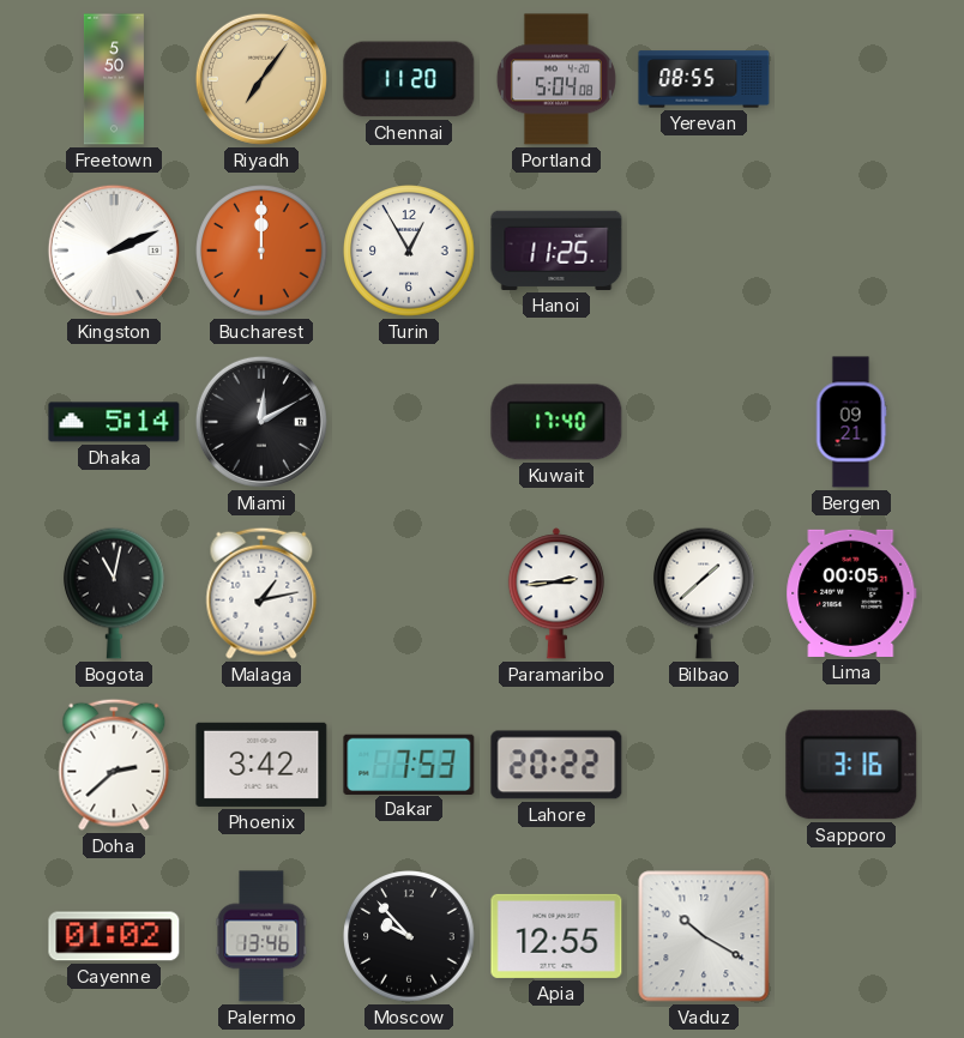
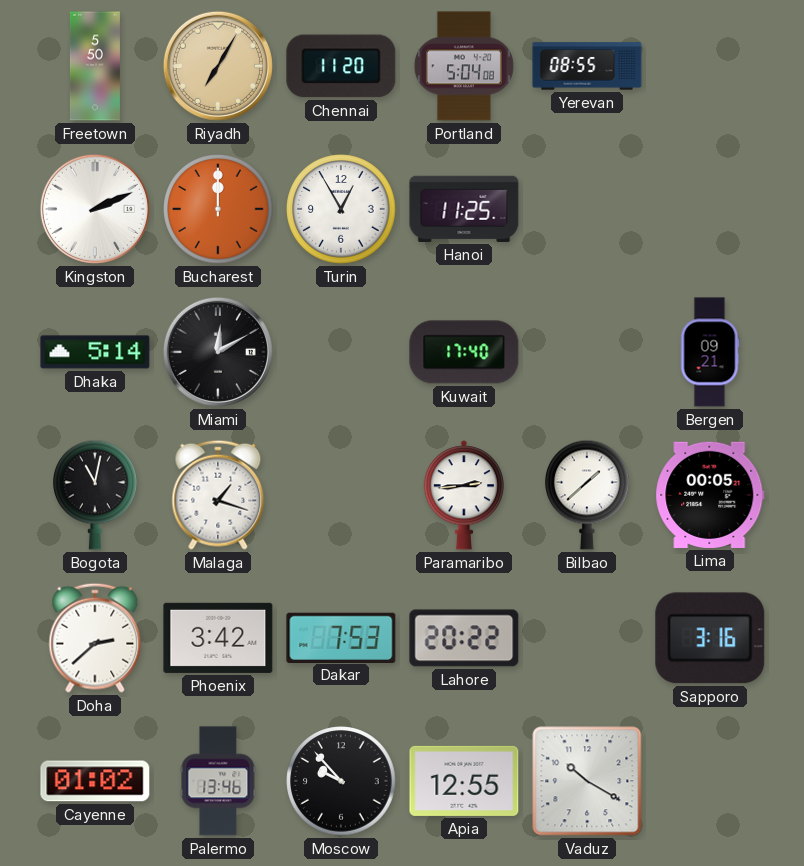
Riyadh: 7:06 -> 7:05
Malaga: 1:13 -> 1:18
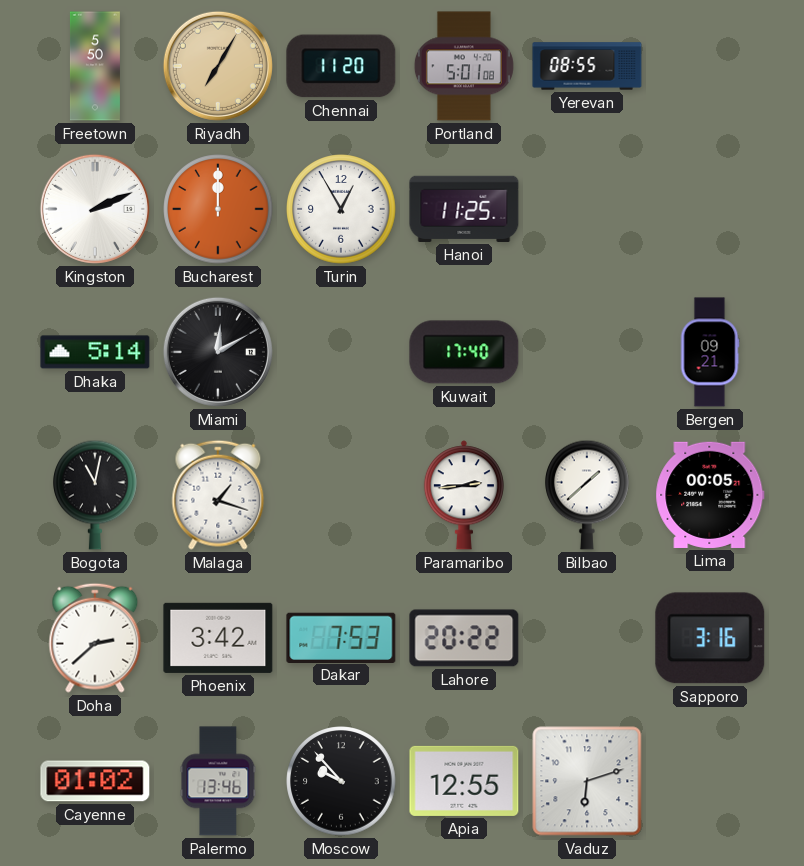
Portland: 5:04 -> 5:01
Vaduz: 10:20 -> 6:12
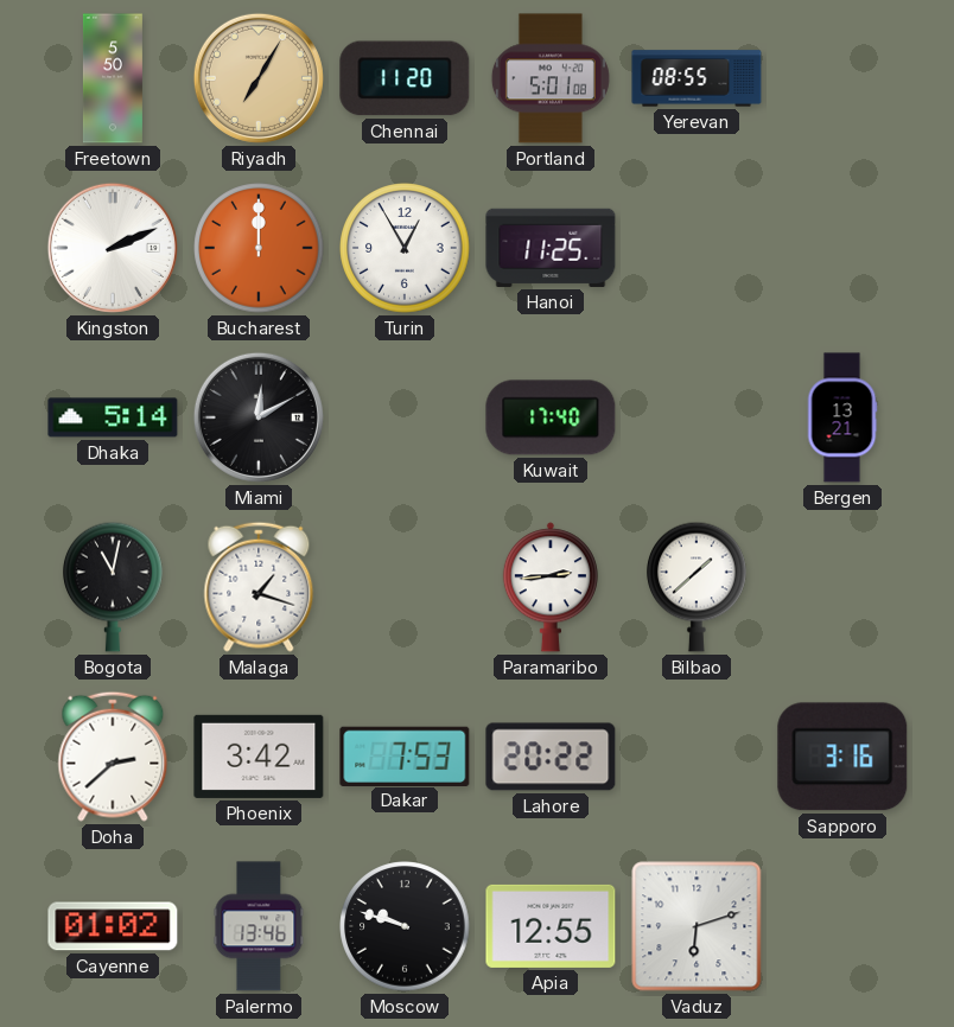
Bergen: 09:21 -> 13:21
Lima: 00:05 -> none
Moscow: 9:53 -> 9:48
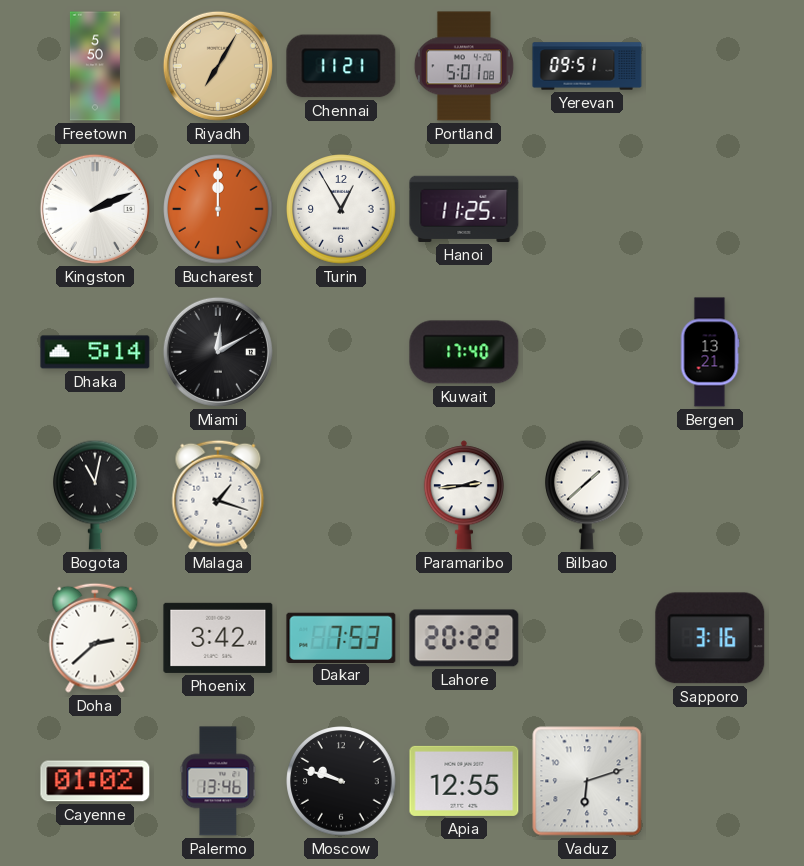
Chennai: 11:20 -> 11:21
Yerevan: 08:55 -> 09:51
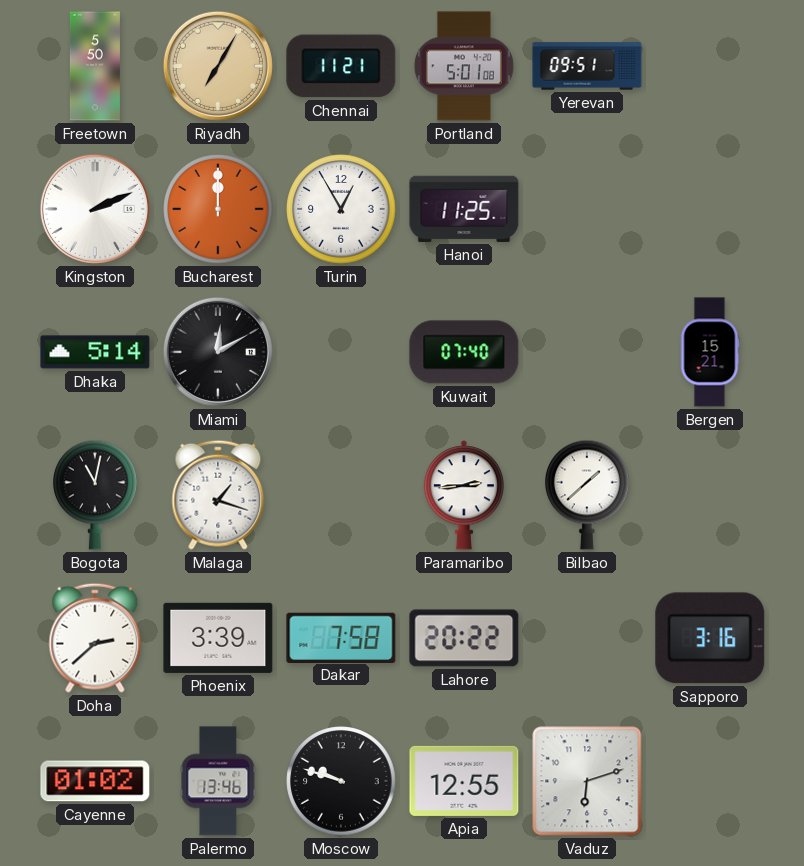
Kuwait: 17:40 -> 07:40
Bergen: 13:21 -> 15:21
Phoenix: 3:42 -> 3:39
Dakar: 7:53 -> 7:58
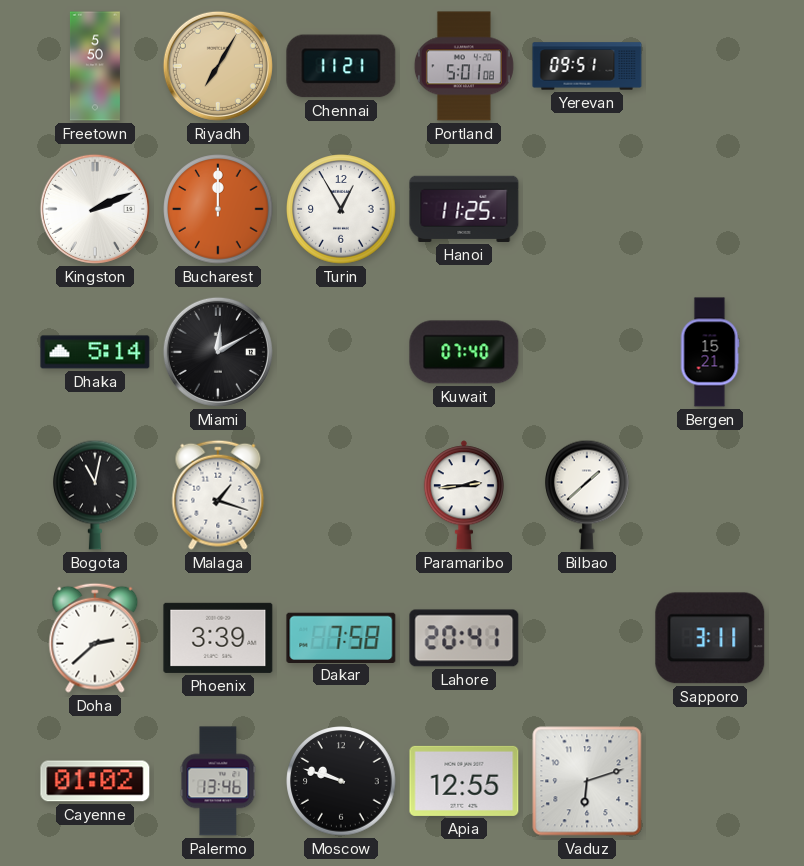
Lahore: 20:22 -> 20:41
Sapporo: 3:16 -> 3:11
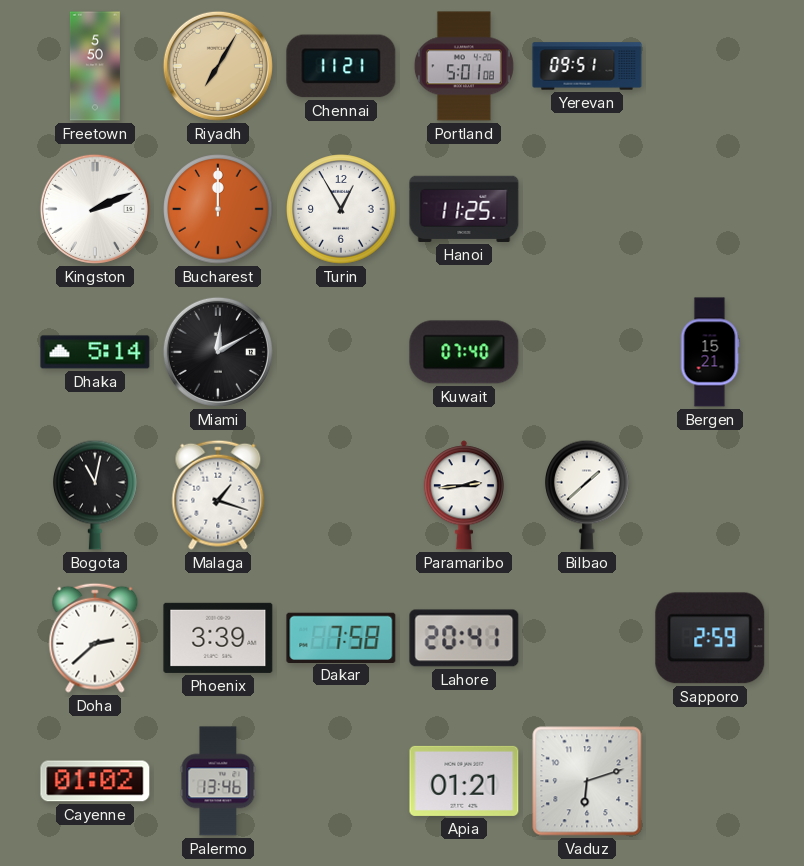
Sapporo: 3:11 -> 2:59
Moscow: 9:48 -> none
Apia: 12:55 -> 01:21
